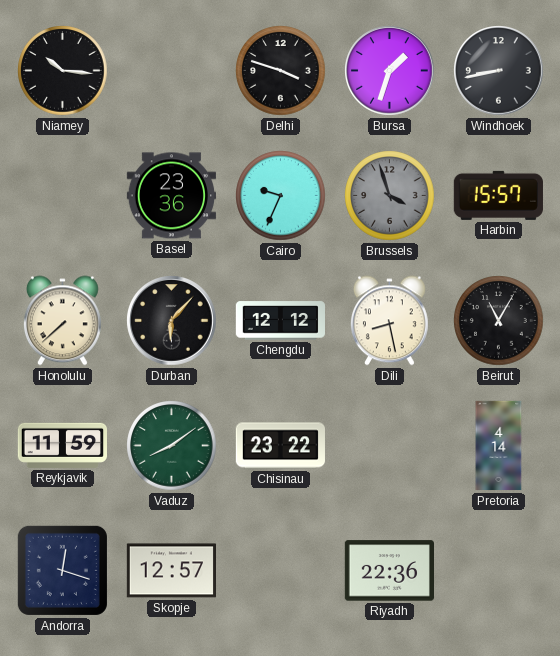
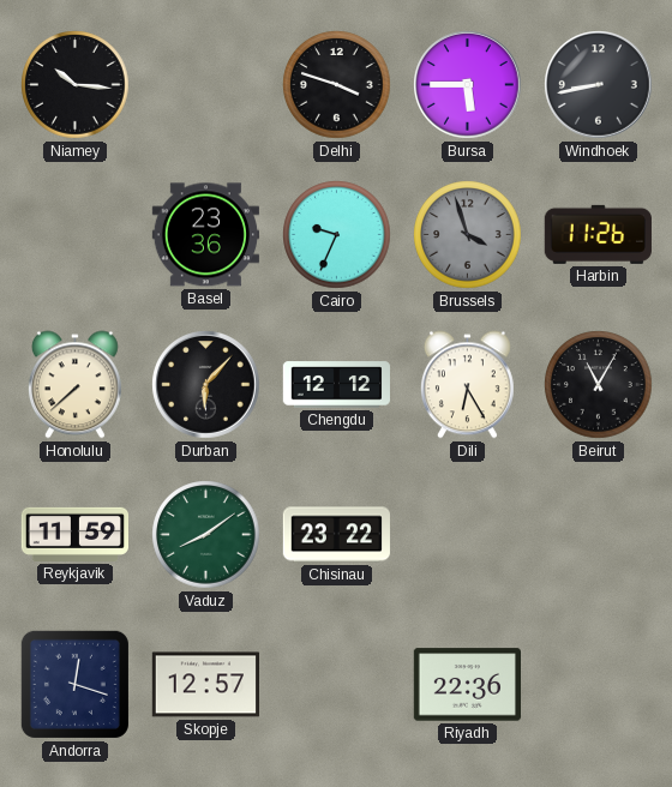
Bursa: 1:33 -> 5:45
Harbin: 15:57 -> 11:26
Dili: 8:28 -> 6:25
Pretoria: 4:14 -> none
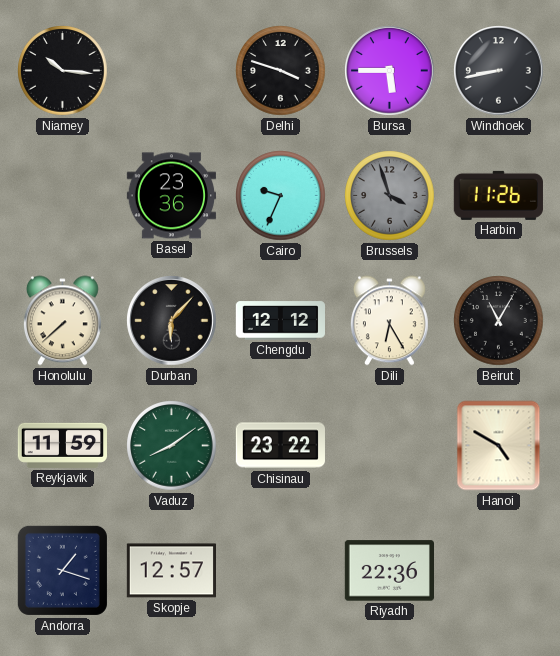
Hanoi: none -> 4:50
Andorra: 12:18 -> 1:18
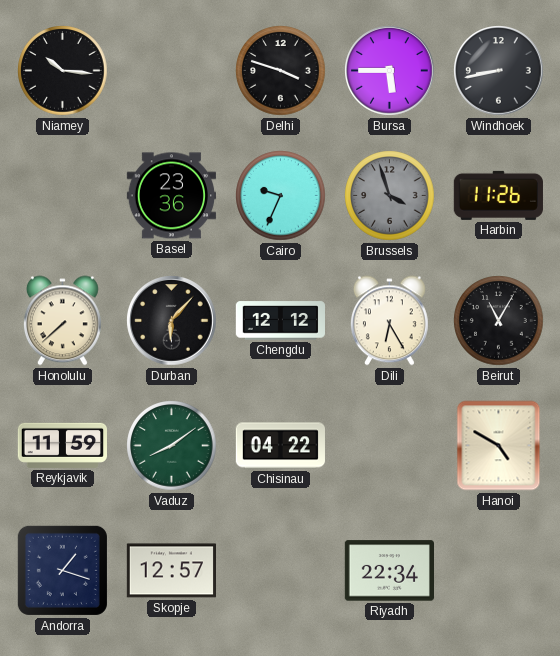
Chisinau: 23:22 -> 04:22
Riyadh: 22:36 -> 22:34
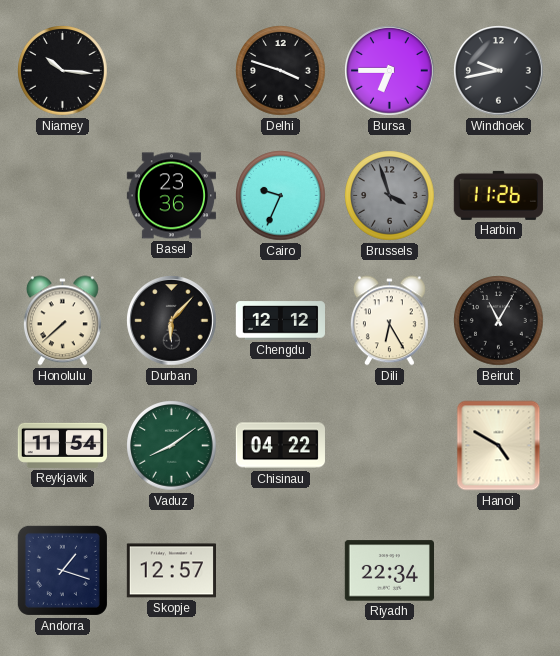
Bursa: 5:45 -> 6:45
Windhoek: 8:43 -> 9:43
Reykjavik: 11:59 -> 11:54
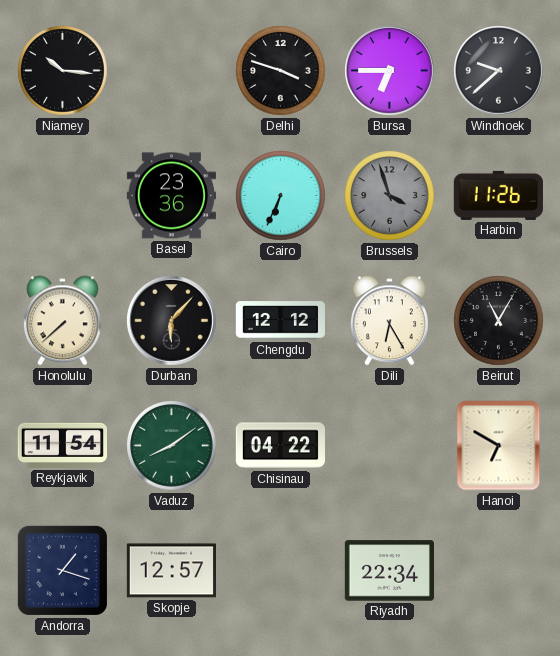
Windhoek: 9:43 -> 9:38
Cairo: 9:34 -> 6:34
Hanoi: 4:50 -> 6:50
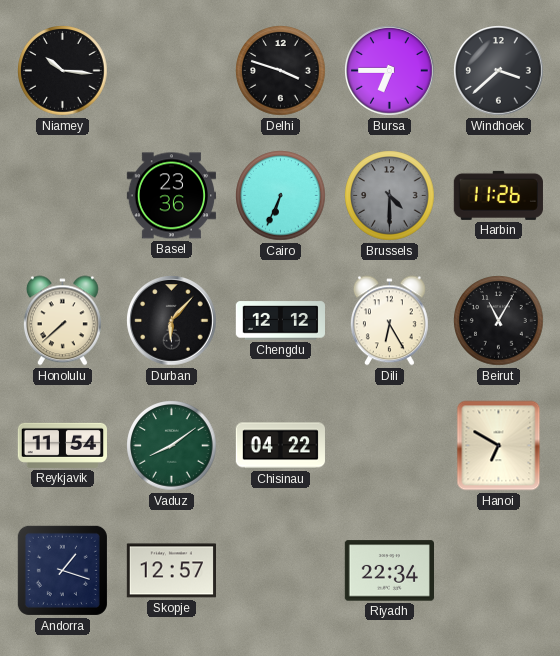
Windhoek: 9:38 -> 3:38
Brussels: 3:57 -> 4:30
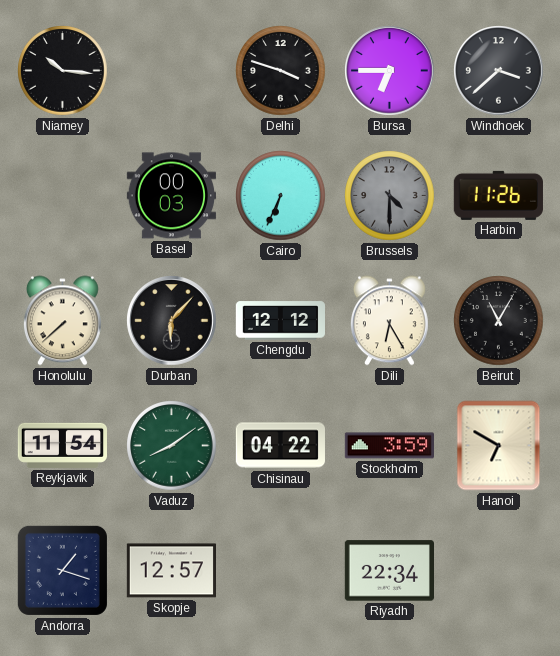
Basel: 23:36 -> 00:03
Stockholm: none -> 3:59
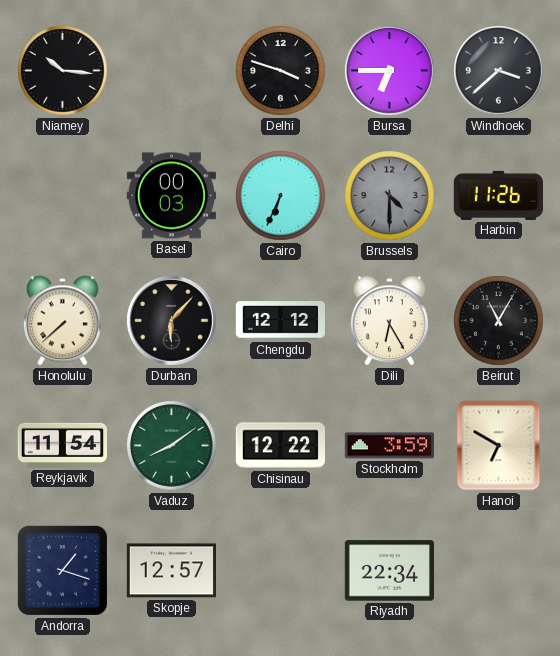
Chisinau: 04:22 -> 12:22
